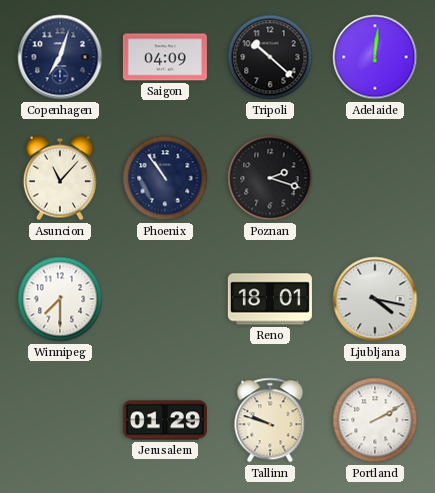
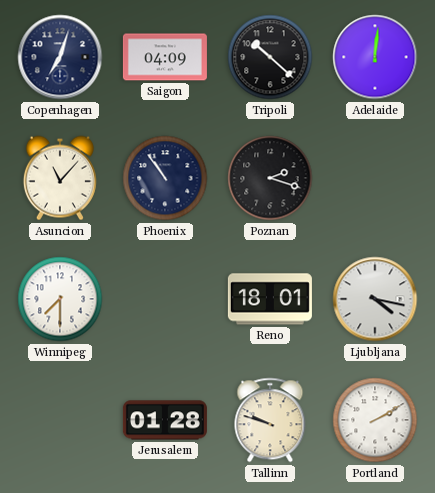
Jerusalem: 01:29 -> 01:28
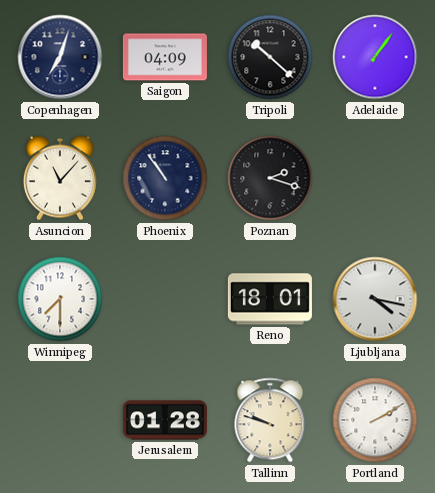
Adelaide: 12:01 -> 1:06
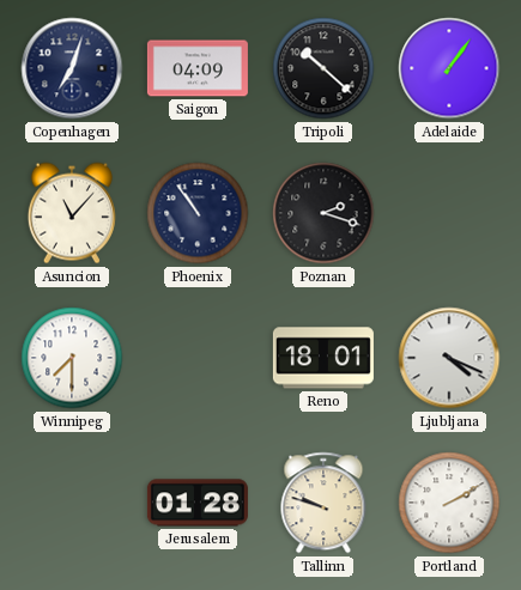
Ljubljana: 4:17 -> 4:19
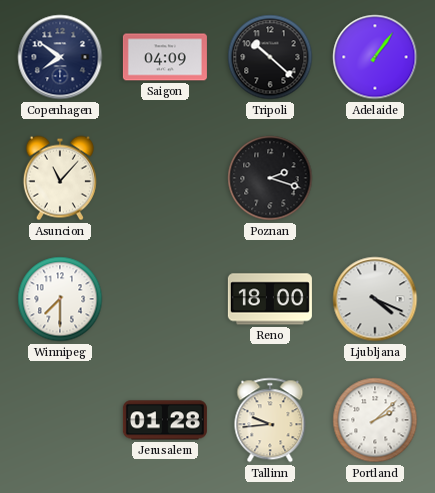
Copenhagen: 7:03 -> 7:51
Phoenix: 10:54 -> none
Reno: 18:01 -> 18:00
Tallinn: 9:48 -> 9:44
Portland: 2:10 -> 2:08
